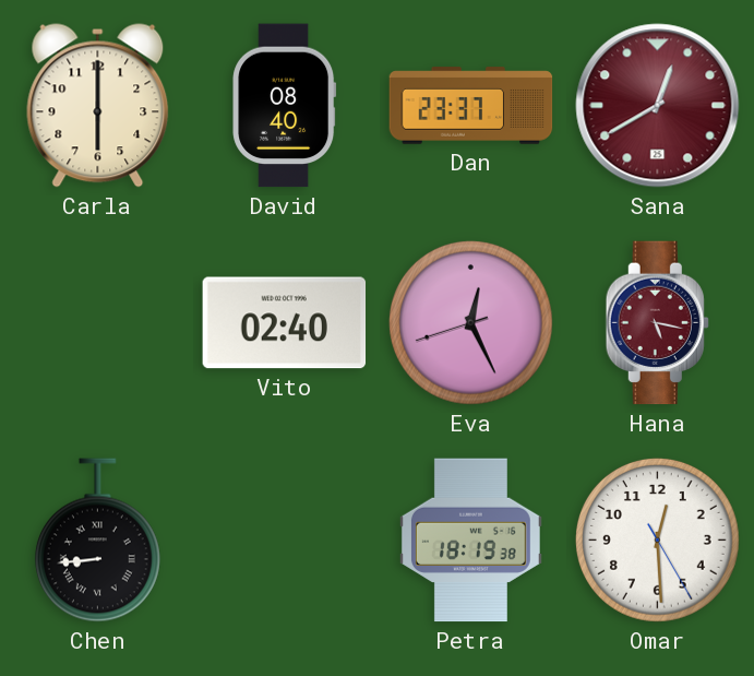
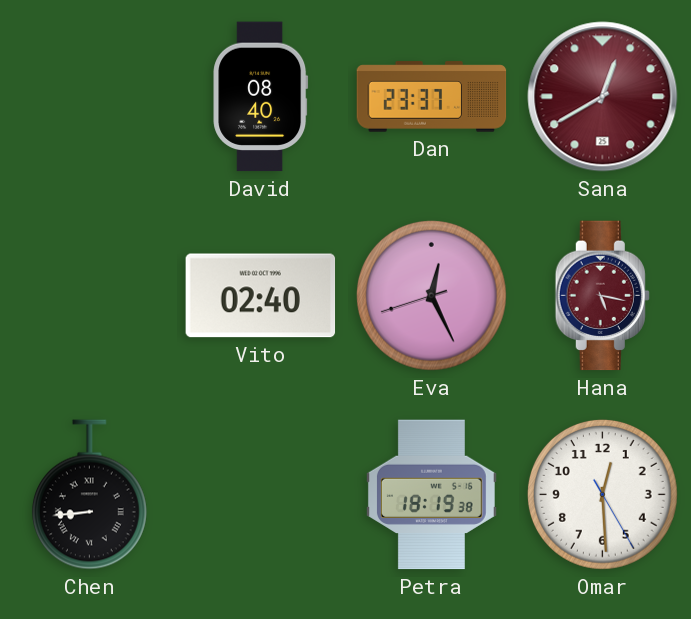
Carla: 6:00 -> none
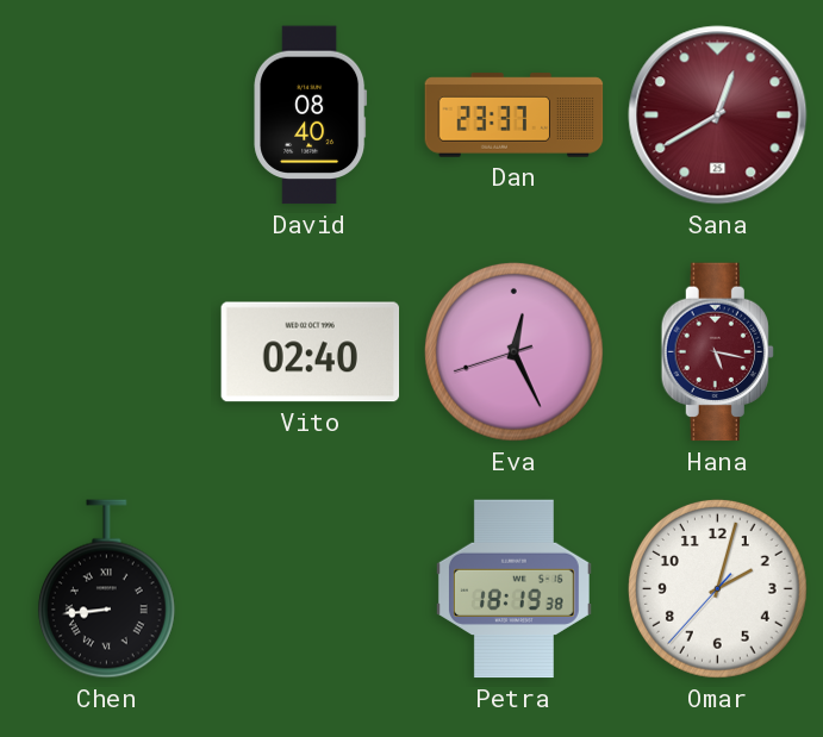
Omar: 12:29 -> 2:02
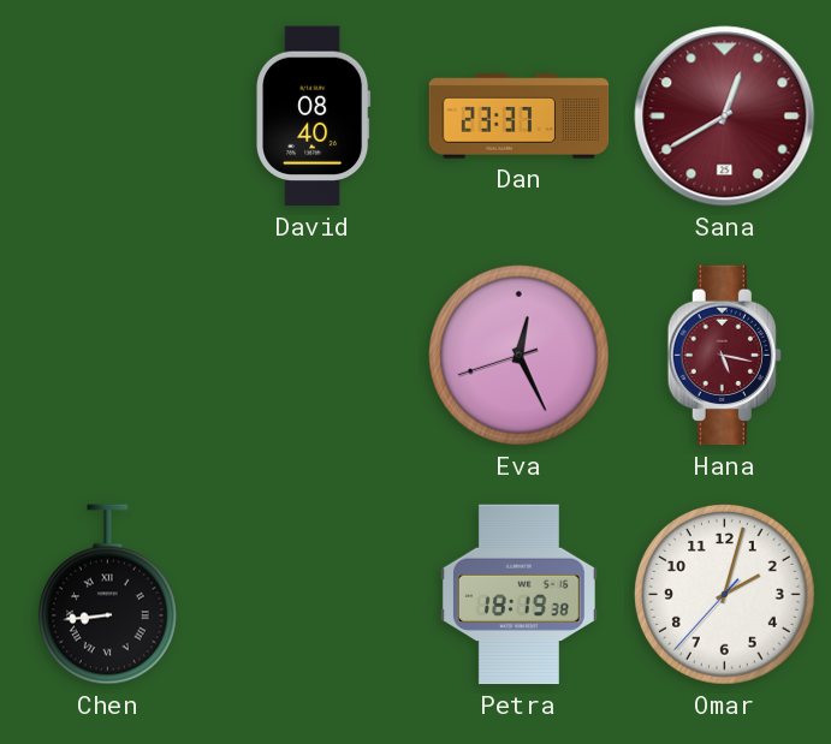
Vito: 02:40 -> none
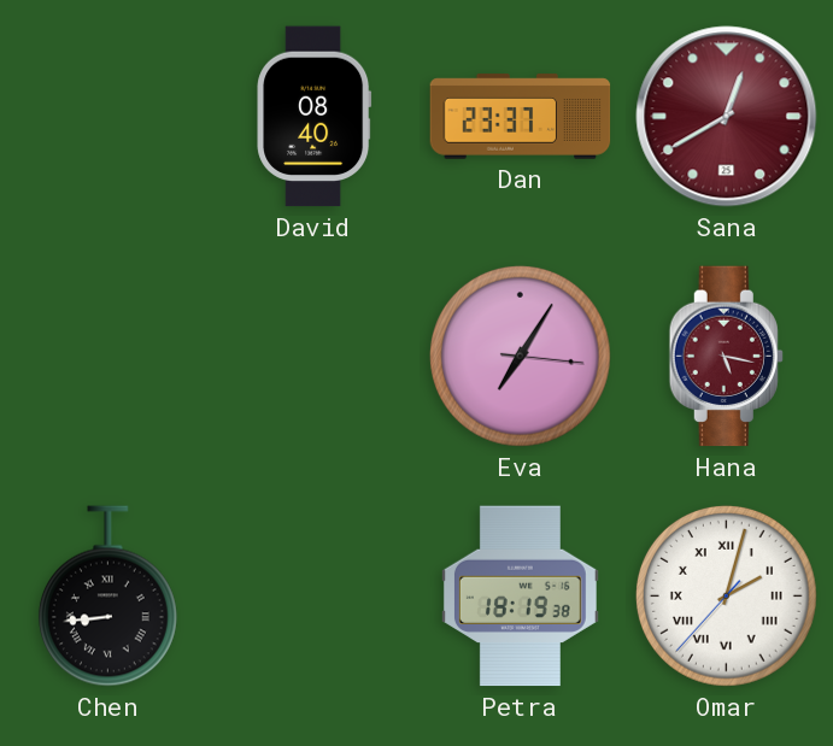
Eva: 12:25 -> 7:05
Omar numerals: Arabic -> Roman
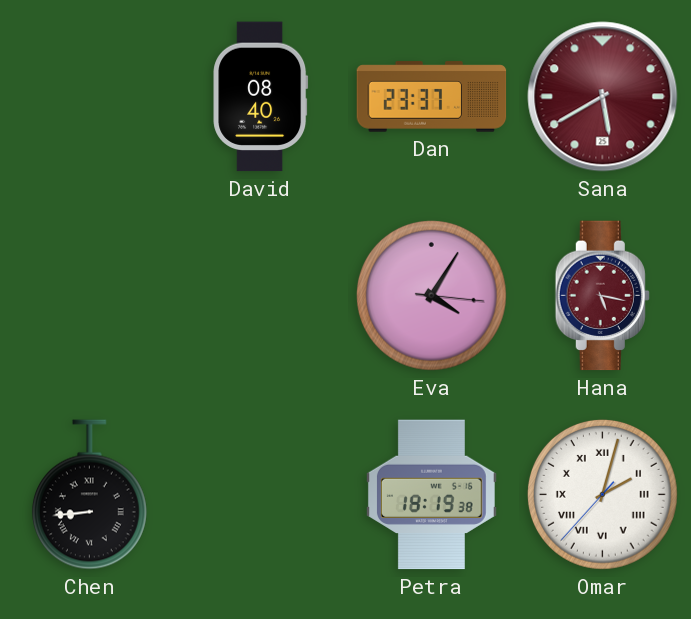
Sana: 12:40 -> 5:40
Eva: 7:05 -> 4:05
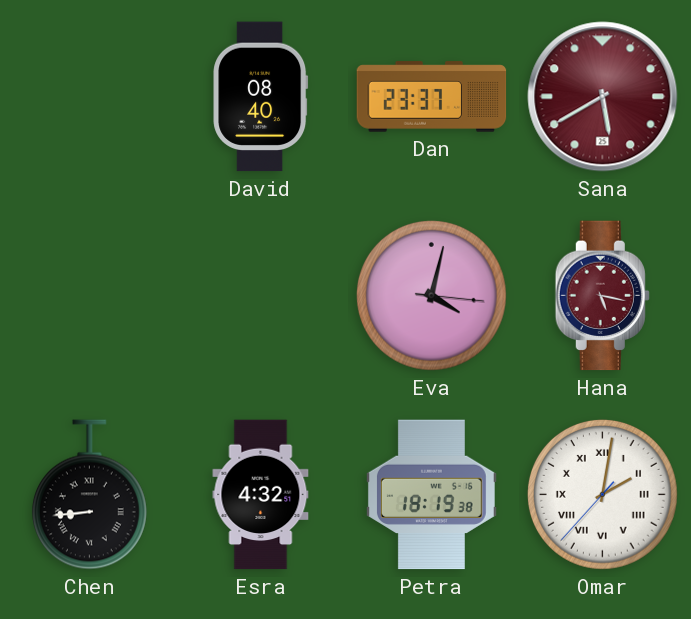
Eva: 4:05 -> 4:02
Esra: none -> 4:32
Omar: 2:02 -> 2:01
